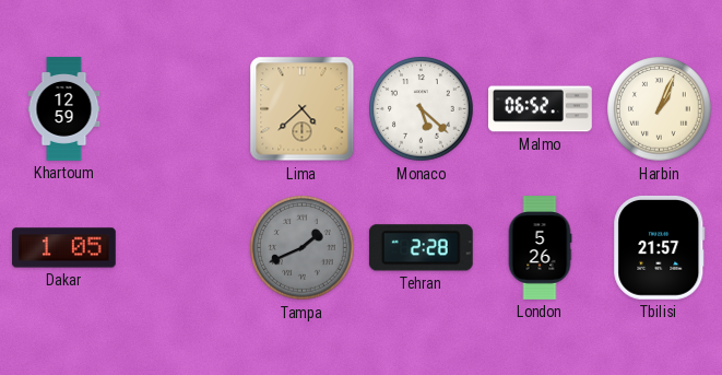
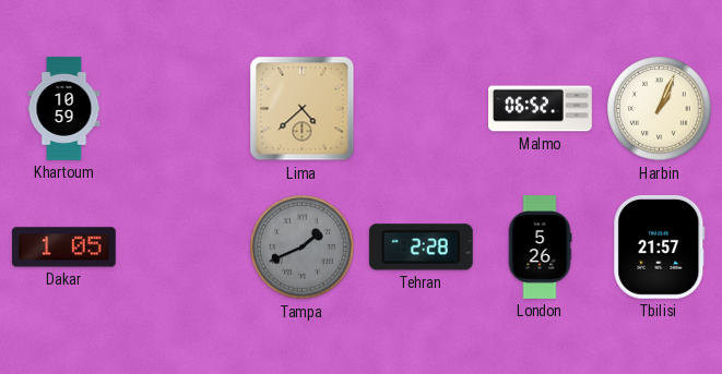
Khartoum: 12:59 -> 10:59
Monaco: 5:22 -> none
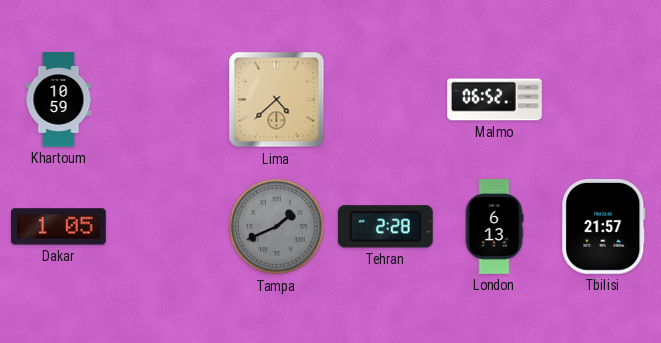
Harbin: 1:04 -> none
London: 5:26 -> 6:13
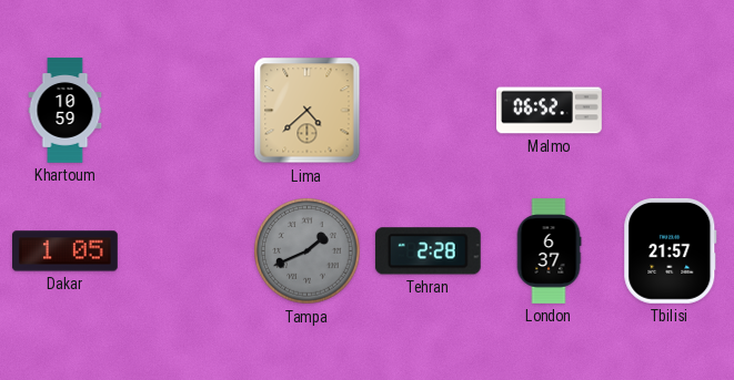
London: 6:13 -> 6:37
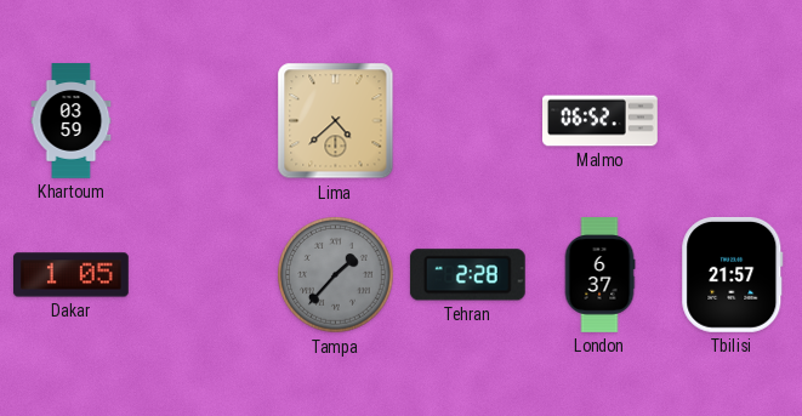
Khartoum: 10:59 -> 03:59
Tampa: 1:41 -> 1:37
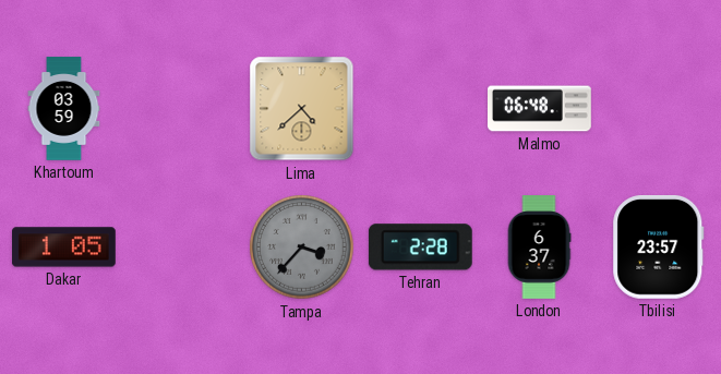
Malmo: 06:52 -> 06:48
Tampa: 1:37 -> 3:37
Tbilisi: 21:57 -> 23:57
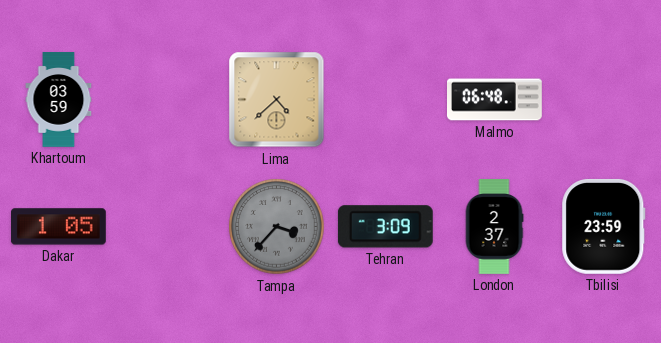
Tehran: 2:28 -> 3:09
London: 6:37 -> 2:37
Tbilisi: 23:57 -> 23:59
